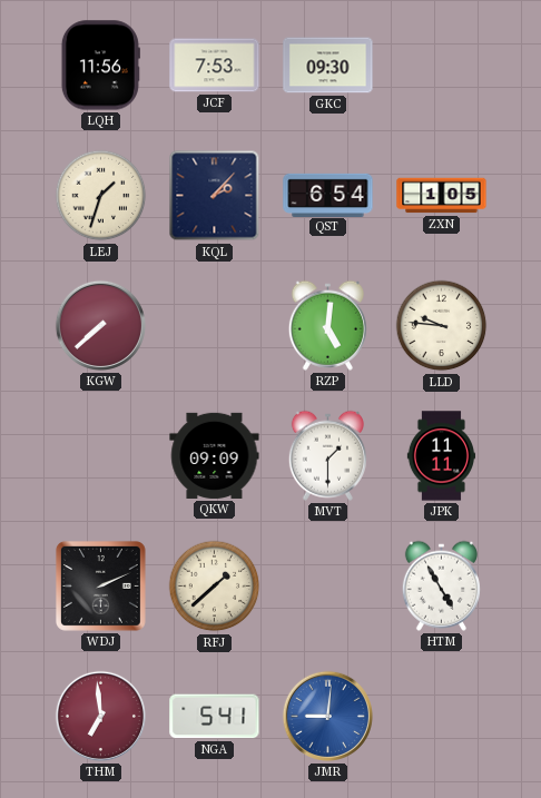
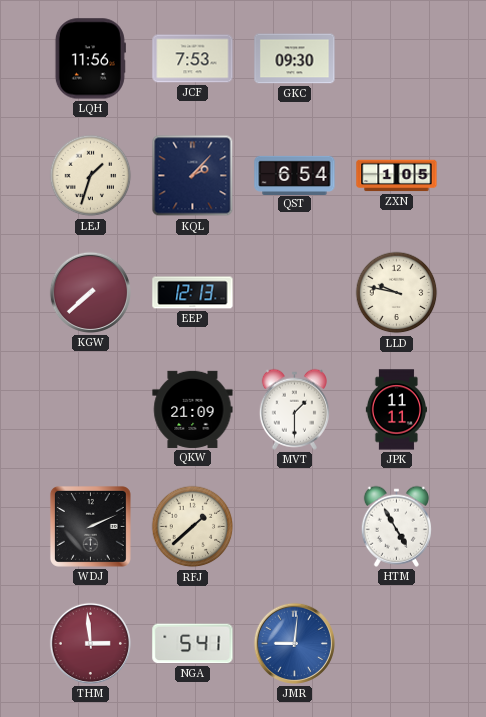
EEP: none -> 12:13
RZP: 5:01 -> none
LLD: 9:46 -> 9:47
QKW: 09:09 -> 21:09
THM: 6:59 -> 2:59
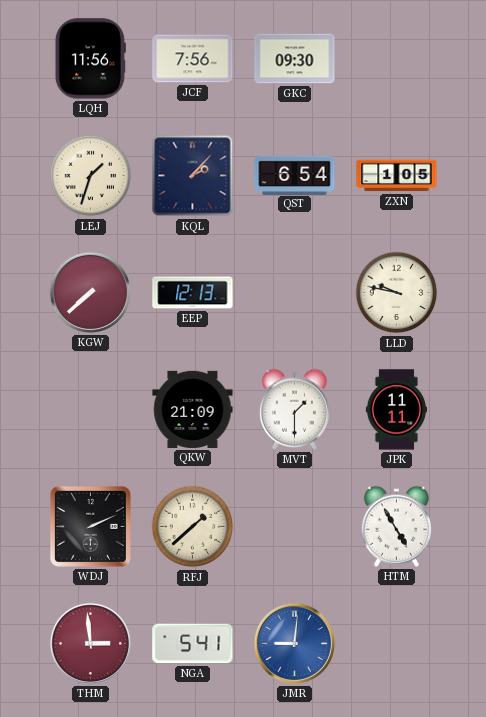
JCF: 7:53 -> 7:56
